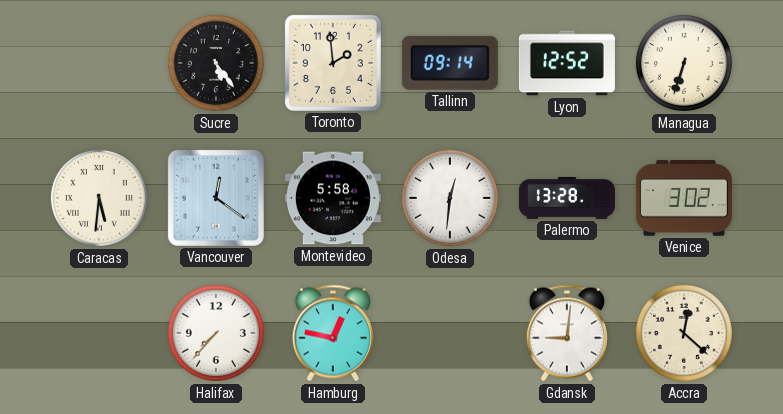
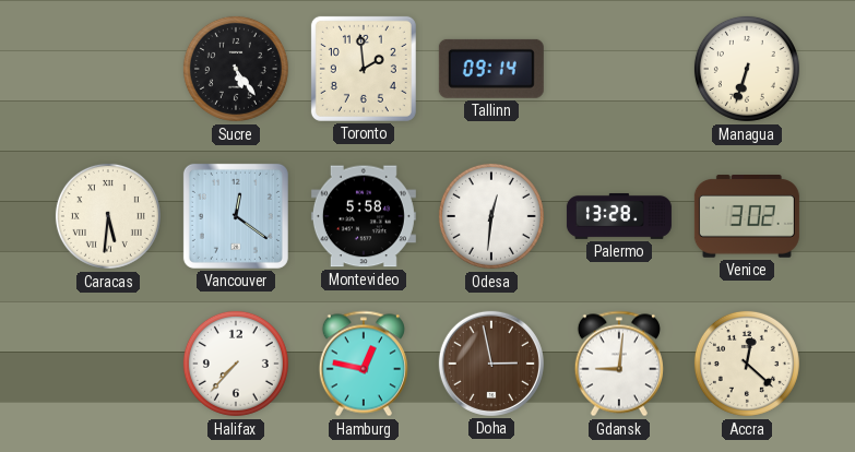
Lyon: 12:52 -> none
Doha: none -> 2:58
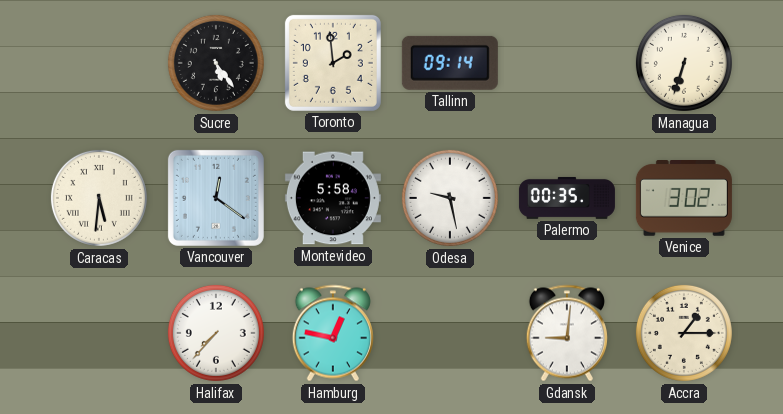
Odesa: 12:31 -> 9:28
Palermo: 13:28 -> 00:35
Doha: 2:58 -> none
Accra: 12:22 -> 1:15
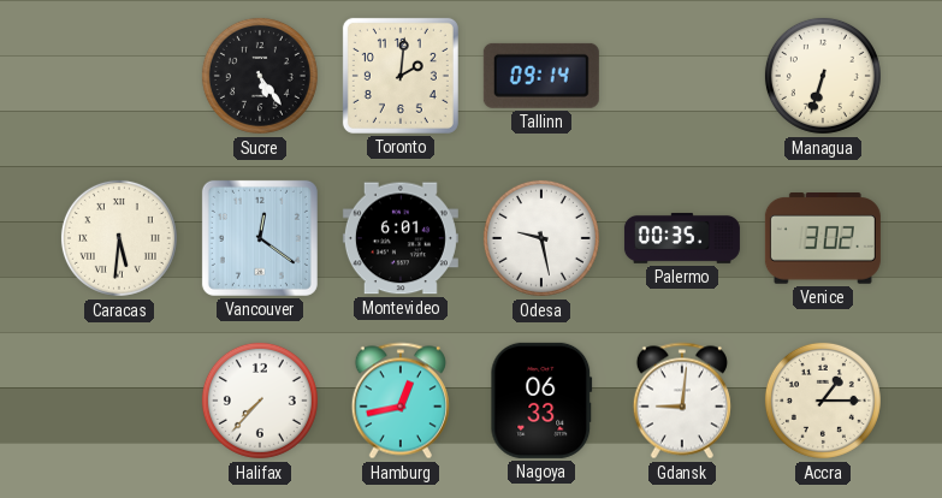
Toronto: 1:59 -> 2:01
Montevideo: 5:58 -> 6:01
Hamburg: 12:47 -> 12:43
Nagoya: none -> 06:33
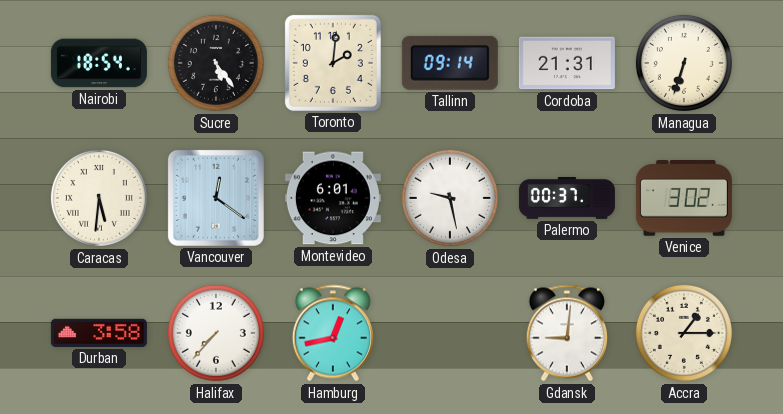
Nairobi: none -> 18:54
Cordoba: none -> 21:31
Palermo: 00:35 -> 00:37
Durban: none -> 3:58
Nagoya: 06:33 -> none
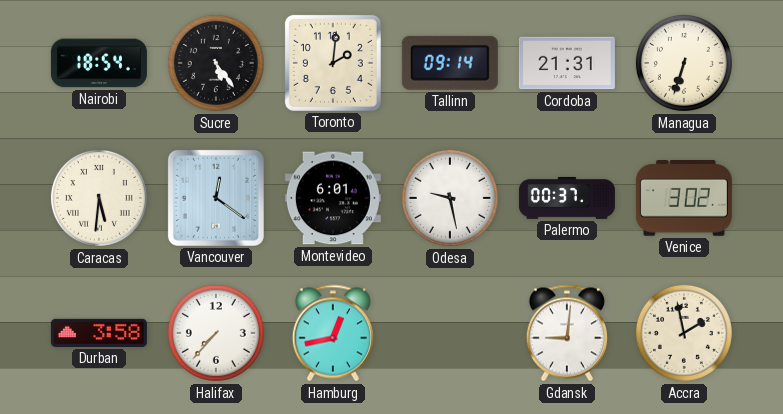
Accra: 1:15 -> 1:58
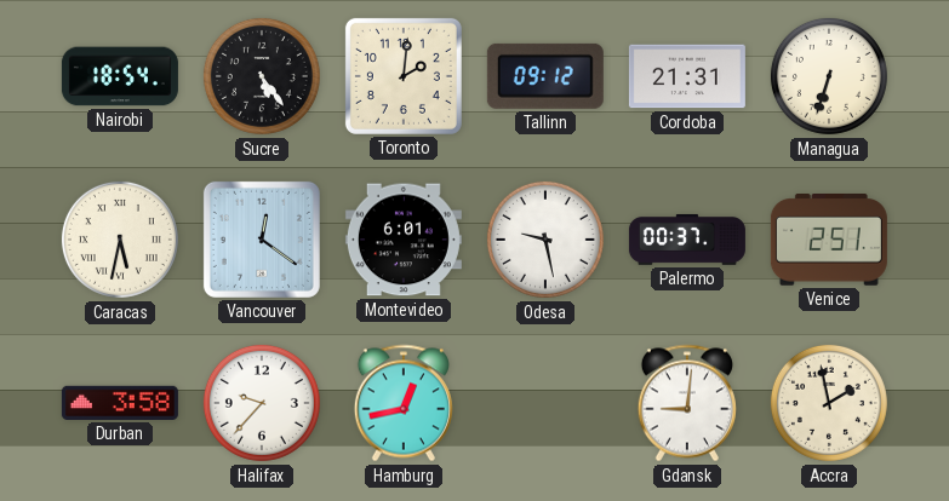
Tallinn: 09:14 -> 09:12
Caracas: 5:31 -> 5:32
Venice: 3:02 -> 2:51
Halifax: 7:37 -> 9:37
